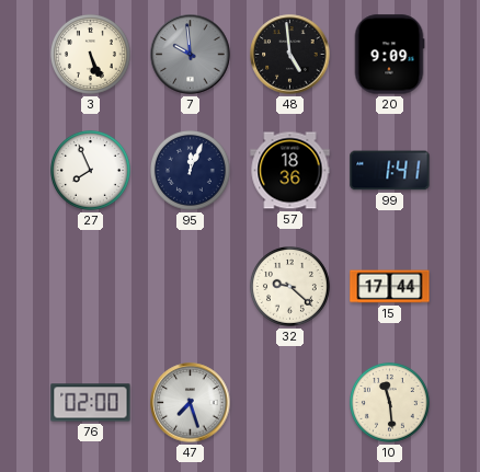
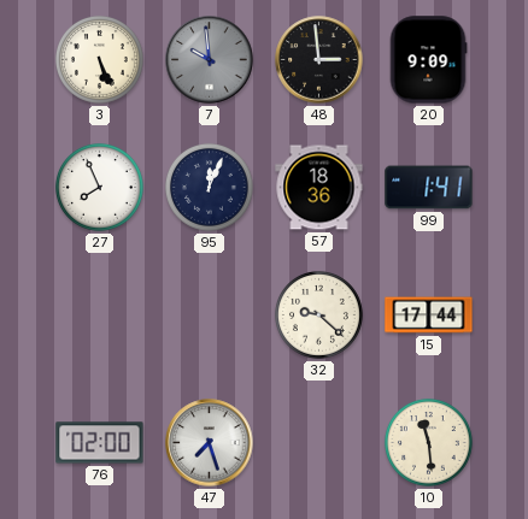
48: 4:59 -> 2:59
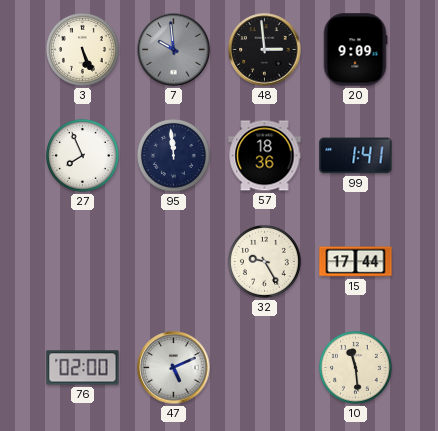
95: 12:04 -> 11:59
32: 9:22 -> 9:25
47: 7:27 -> 5:11
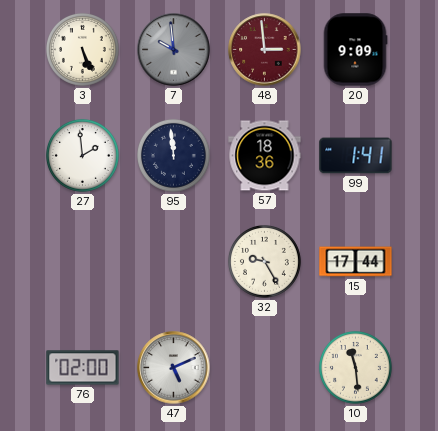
48 dial: black -> burgundy
27: 7:56 -> 1:59
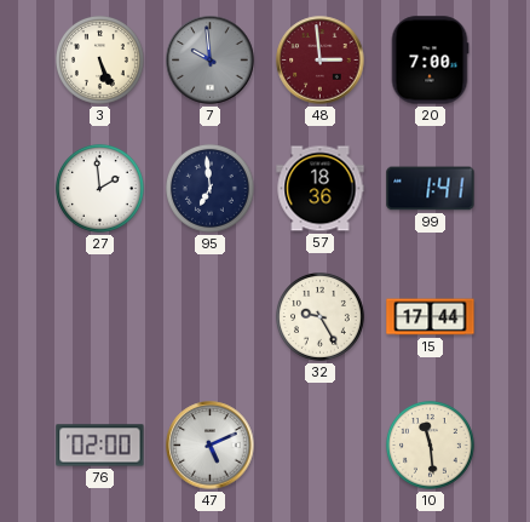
20: 9:09 -> 7:00
95: 11:59 -> 6:59
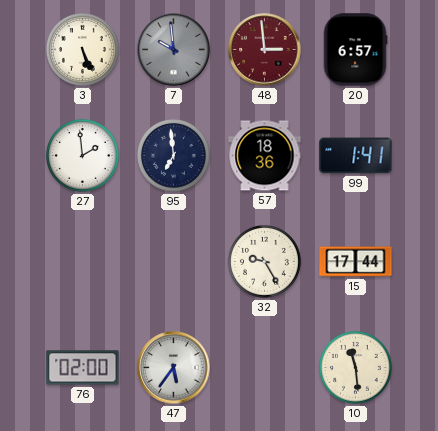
20: 7:00 -> 6:57
47: 5:11 -> 5:36
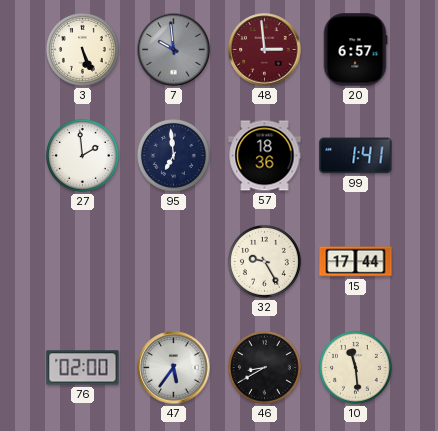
46: none -> 8:40
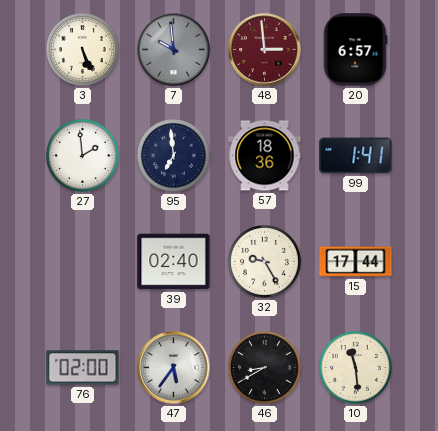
39: none -> 02:40
